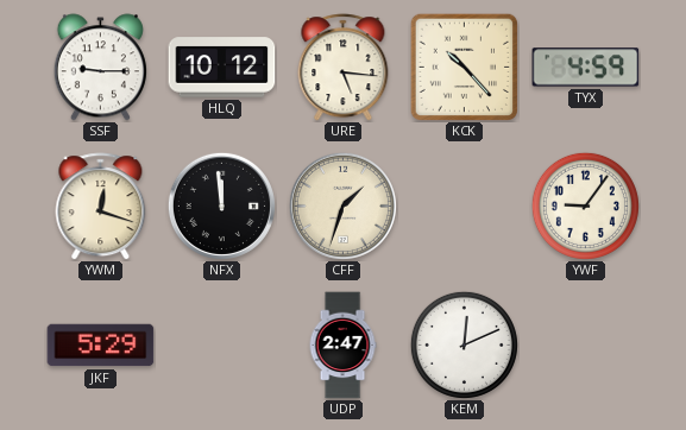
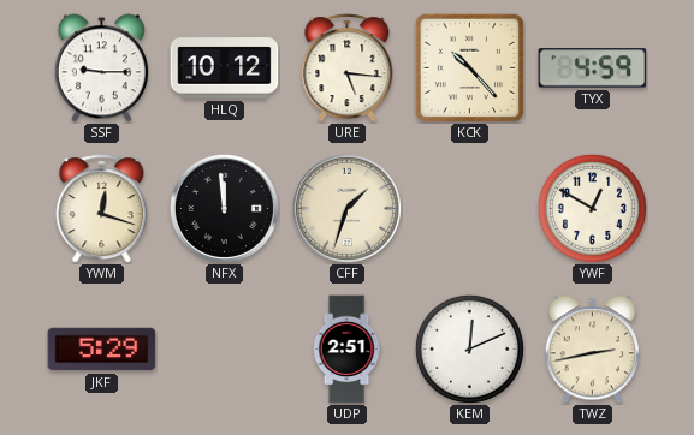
YWF: 9:06 -> 12:50
UDP: 2:47 -> 2:51
TWZ: none -> 2:43
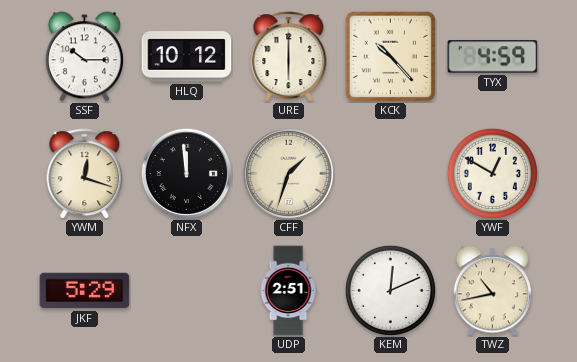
SSF: 9:15 -> 10:15
URE: 5:16 -> 6:00
TWZ: 2:43 -> 10:43
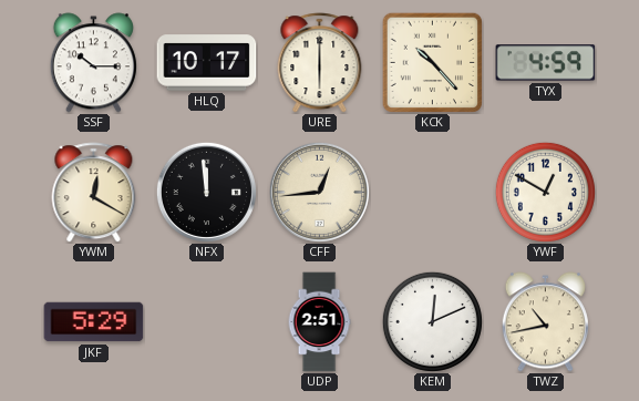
HLQ: 10:12 -> 10:17
YWM: 12:18 -> 12:20
CFF: 1:33 -> 12:44
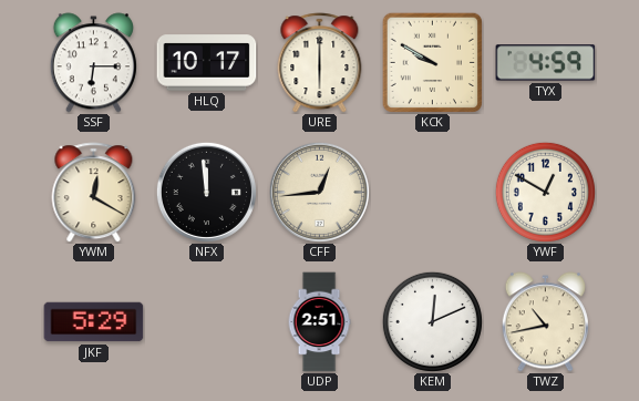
SSF: 10:15 -> 6:15
KCK: 10:23 -> 9:50
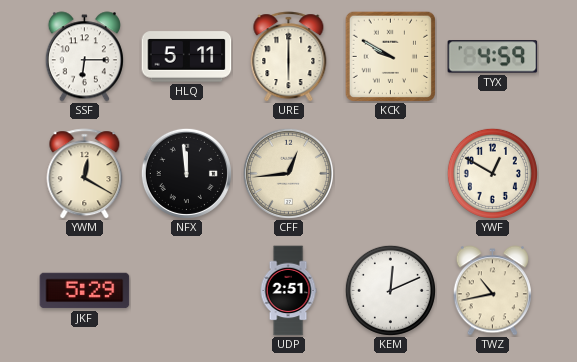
HLQ: 10:17 -> 5:11
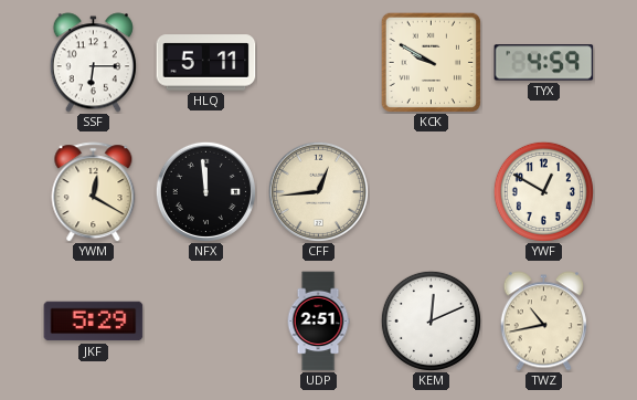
URE: 6:00 -> none
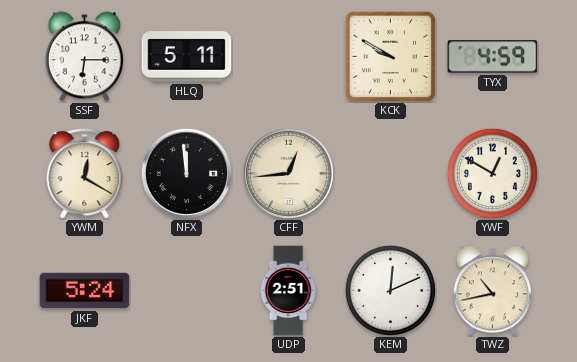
JKF: 5:29 -> 5:24
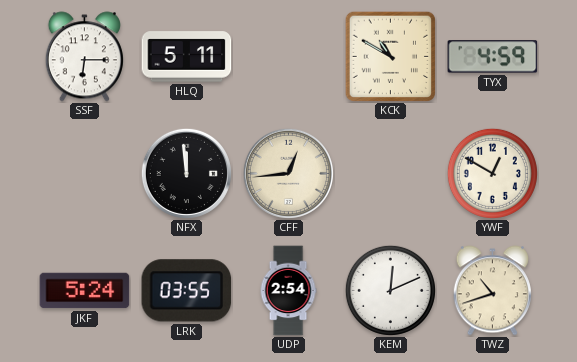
KCK: 9:50 -> 10:50
YWM: 12:20 -> none
LRK: none -> 03:55
UDP: 2:51 -> 2:54
TWZ: 10:43 -> 10:42
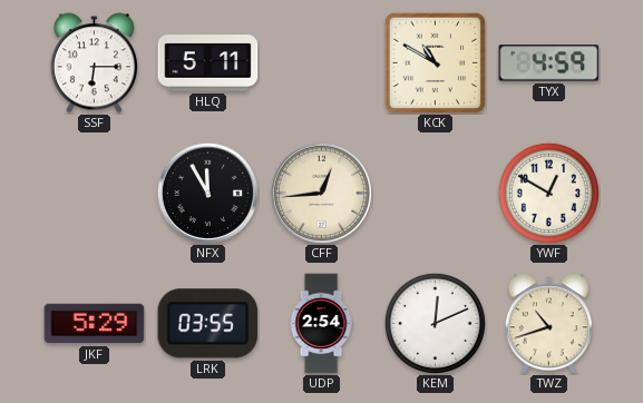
NFX: 11:59 -> 11:55
JKF: 5:24 -> 5:29
